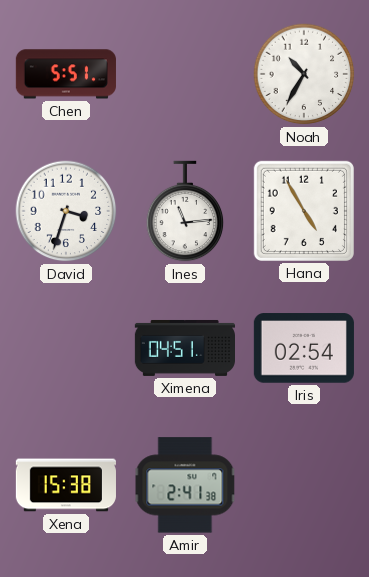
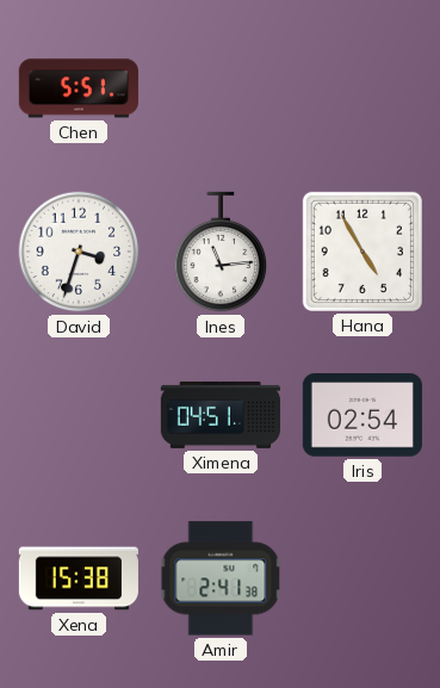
Noah: 10:35 -> none
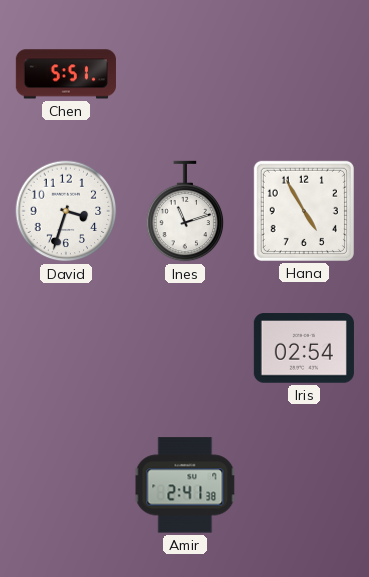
Ines: 11:14 -> 11:12
Ximena: 04:51 -> none
Xena: 15:38 -> none
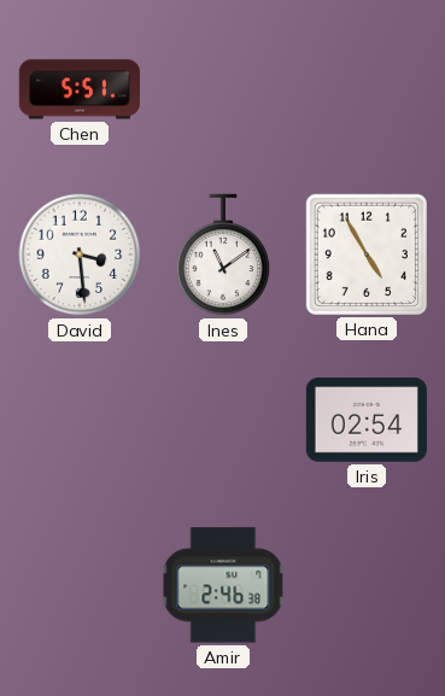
David: 3:33 -> 3:29
Ines: 11:12 -> 11:09
Amir: 2:41 -> 2:46
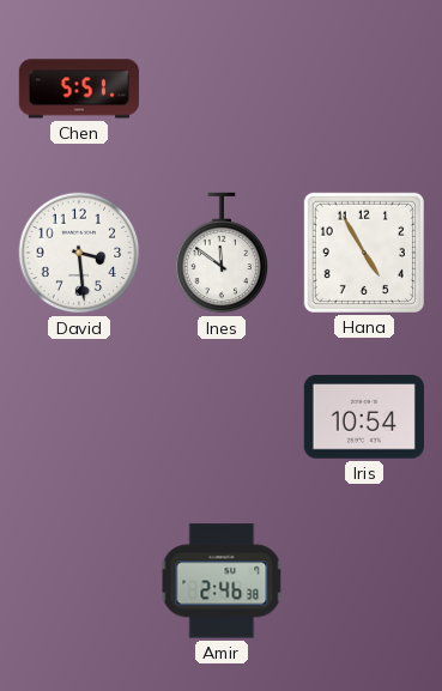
Ines: 11:09 -> 11:51
Iris: 02:54 -> 10:54
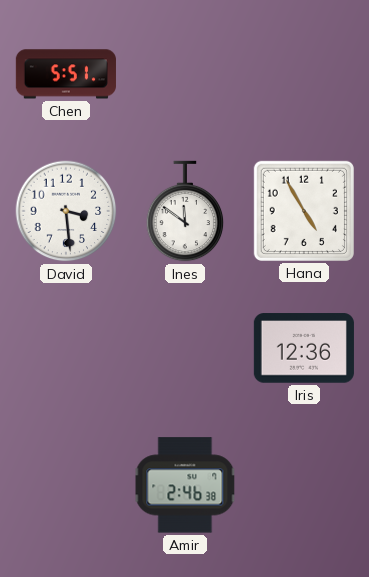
Iris: 10:54 -> 12:36
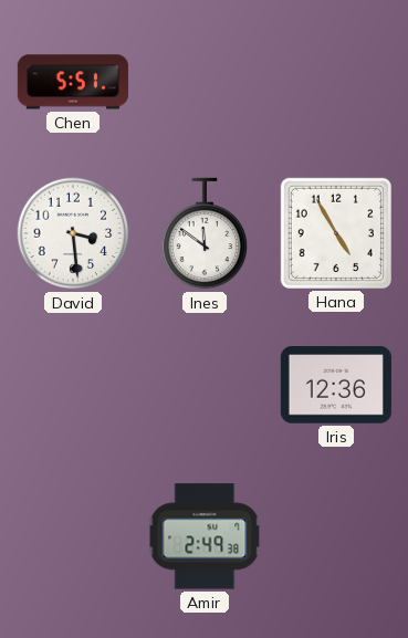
Amir: 2:46 -> 2:49
